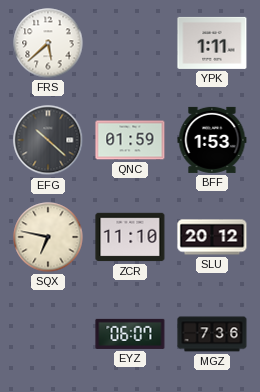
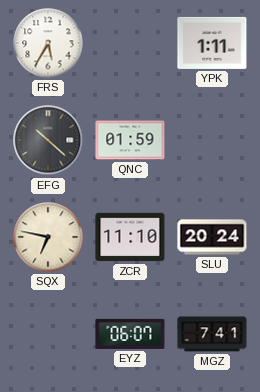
FRS: 5:38 -> 5:35
BFF: 1:53 -> none
SLU: 20:12 -> 20:24
MGZ: 7:36 -> 7:41
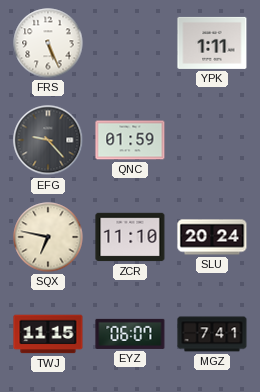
FRS: 5:35 -> 5:26
EFG: 10:22 -> 9:23
TWJ: none -> 11:15
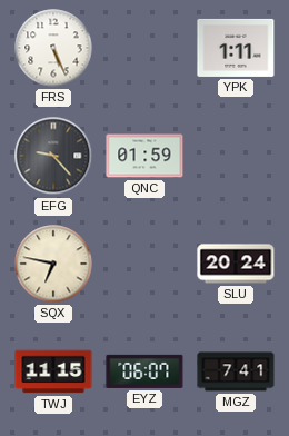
ZCR: 11:10 -> none
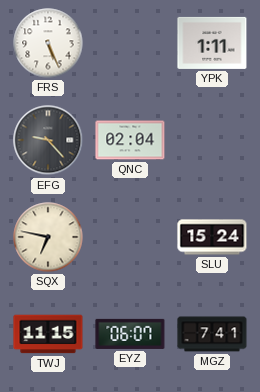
QNC: 01:59 -> 02:04
SLU: 20:24 -> 15:24
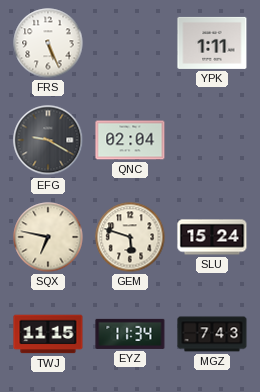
EFG: 9:23 -> 9:20
GEM: none -> 5:48
EYZ: 06:07 -> 11:34
MGZ: 7:41 -> 7:43
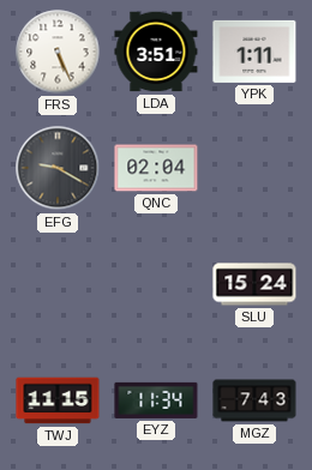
LDA: none -> 3:51
SQX: 6:47 -> none
GEM: 5:48 -> none
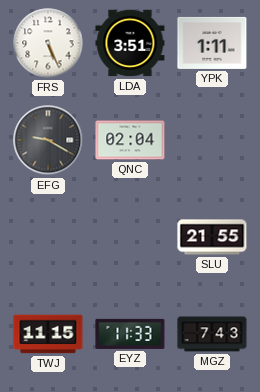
SLU: 15:24 -> 21:55
EYZ: 11:34 -> 11:33
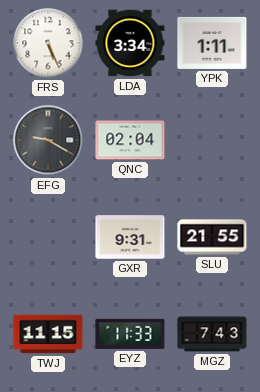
LDA: 3:51 -> 3:34
GXR: none -> 9:31
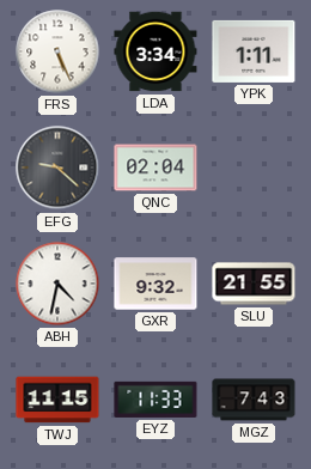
EFG: 9:20 -> 9:22
ABH: none -> 4:32
GXR: 9:31 -> 9:32
